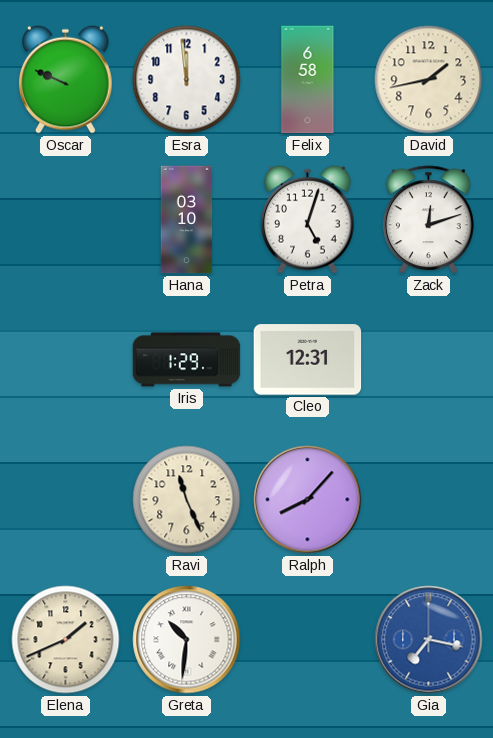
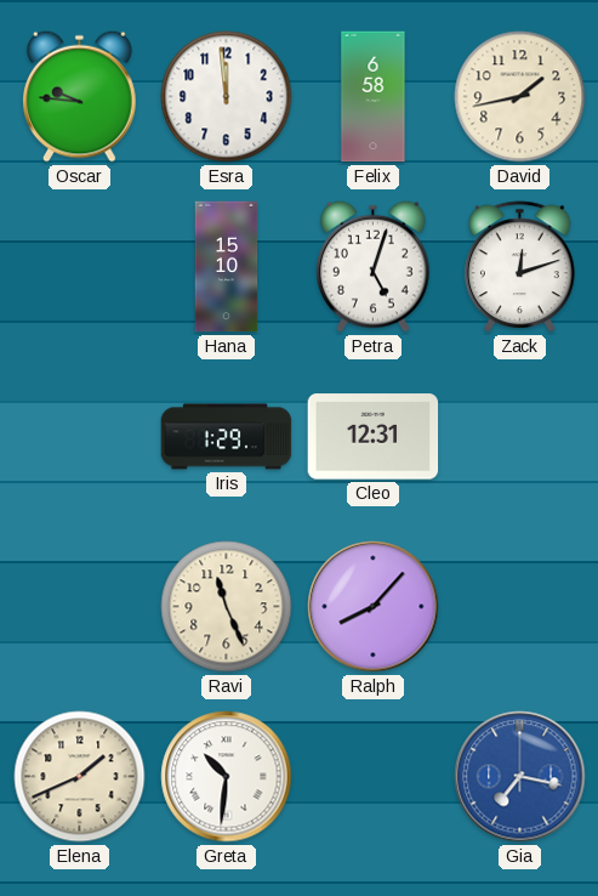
Oscar: 9:49 -> 9:46
Hana: 03:10 -> 15:10
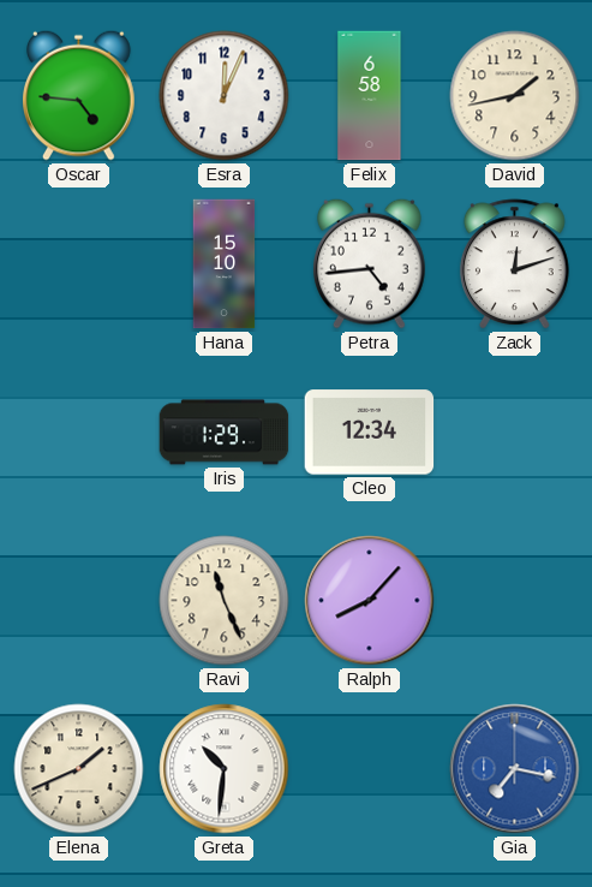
Oscar: 9:46 -> 4:46
Esra: 11:59 -> 12:04
Petra: 5:03 -> 4:44
Cleo: 12:31 -> 12:34
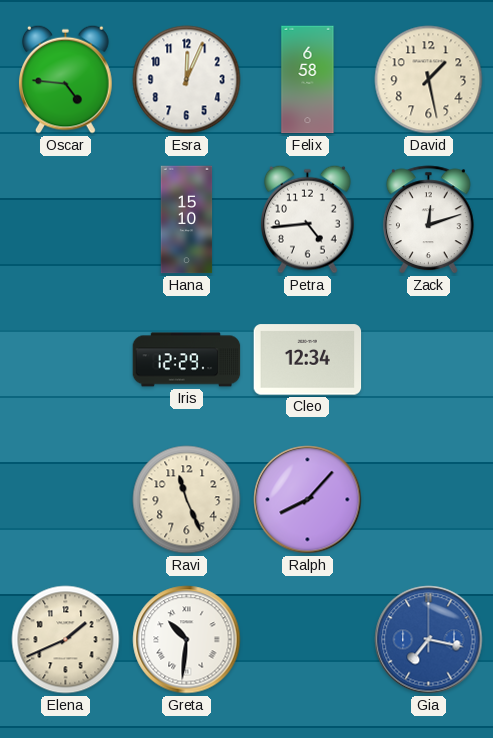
David: 1:43 -> 1:28
Iris: 1:29 -> 12:29
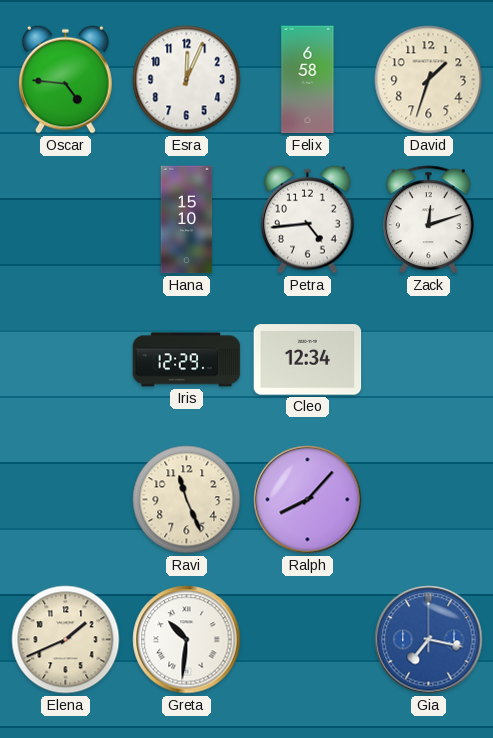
David: 1:28 -> 1:33
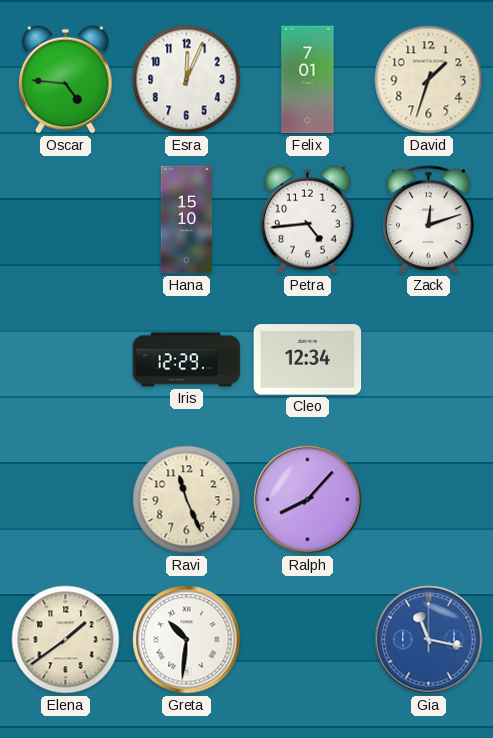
Felix: 6:58 -> 7:01
Elena: 1:41 -> 1:39
Gia: 7:17 -> 11:17
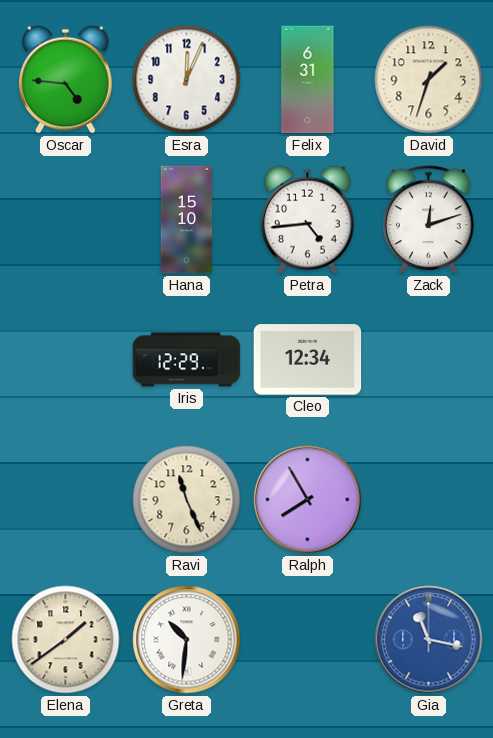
Felix: 7:01 -> 6:31
Ralph: 8:07 -> 7:55
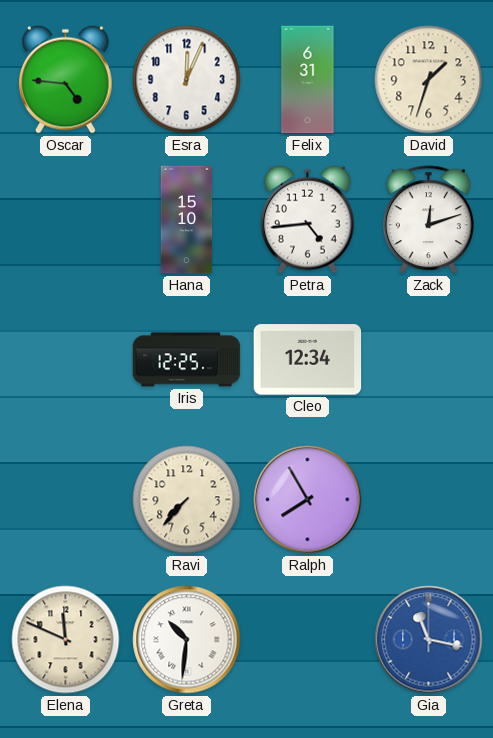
Iris: 12:29 -> 12:25
Ravi: 11:26 -> 7:37
Elena: 1:39 -> 11:49
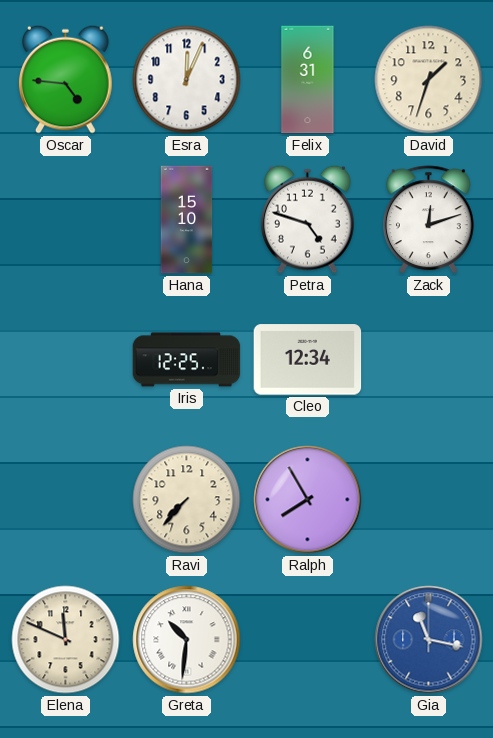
Petra: 4:44 -> 4:48
